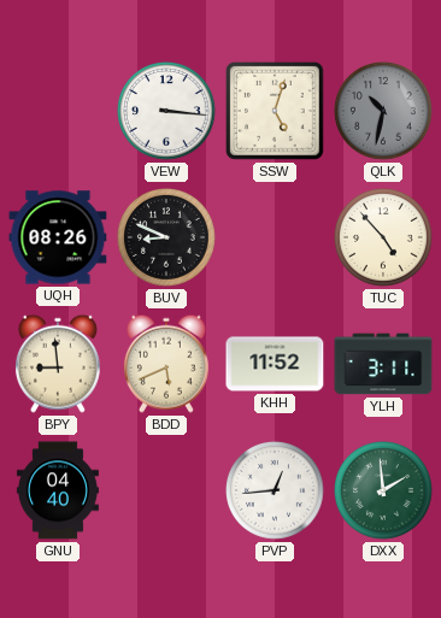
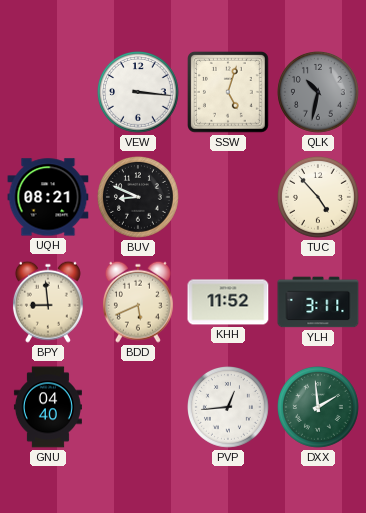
UQH: 08:26 -> 08:21
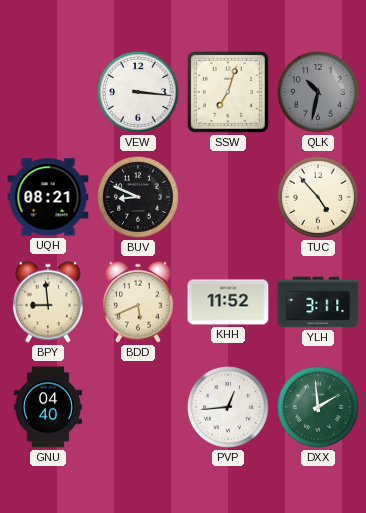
SSW: 5:03 -> 7:03
